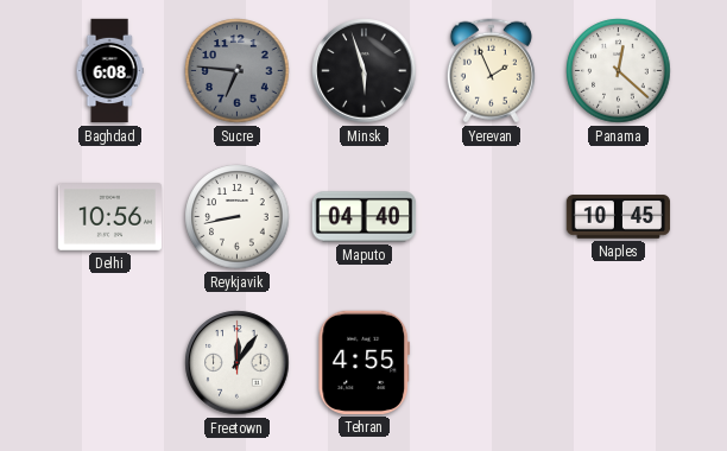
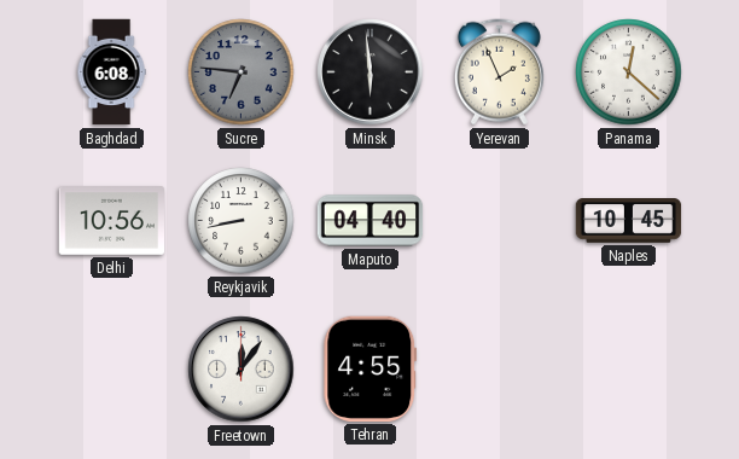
Minsk: 5:57 -> 5:59
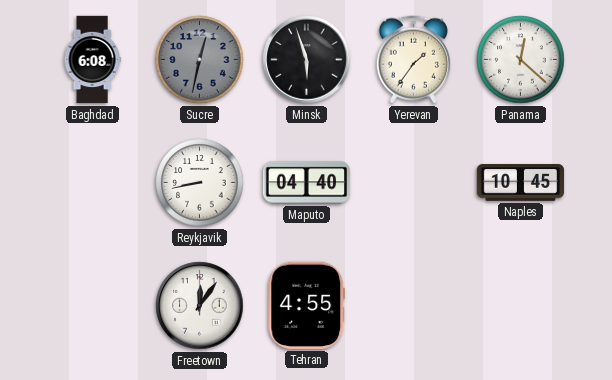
Sucre: 6:46 -> 12:32
Minsk: 5:59 -> 5:57
Yerevan: 1:56 -> 1:36
Delhi: 10:56 -> none
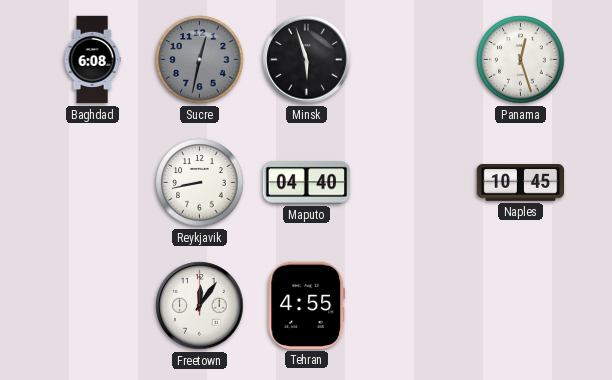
Yerevan: 1:36 -> none
Panama: 12:22 -> 12:27
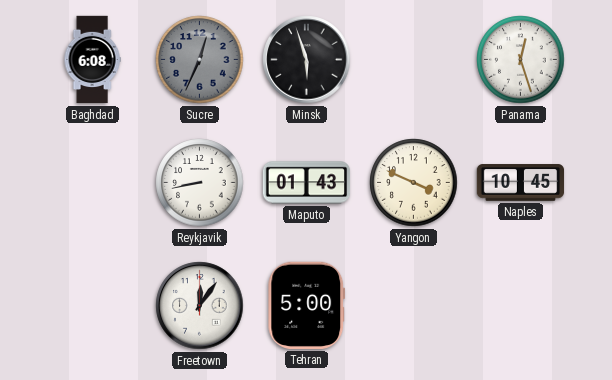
Sucre: 12:32 -> 12:34
Maputo: 04:40 -> 01:43
Yangon: none -> 3:49
Tehran: 4:55 -> 5:00
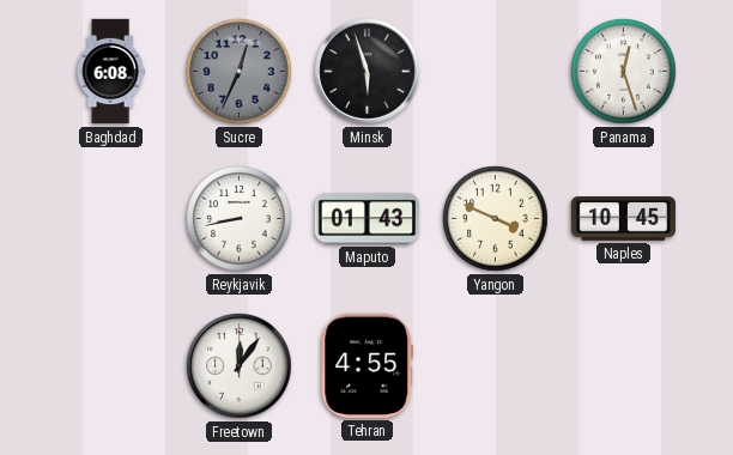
Tehran: 5:00 -> 4:55
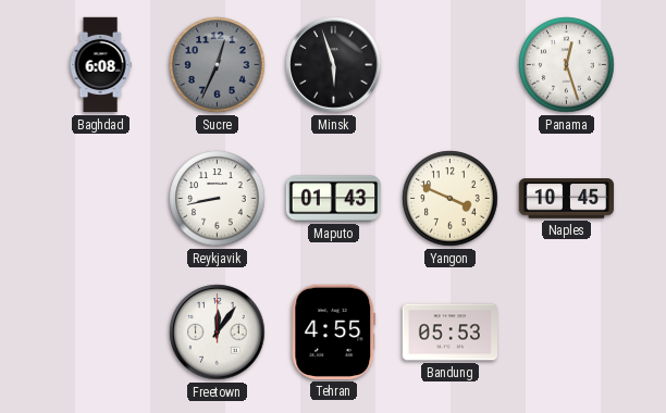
Bandung: none -> 05:53
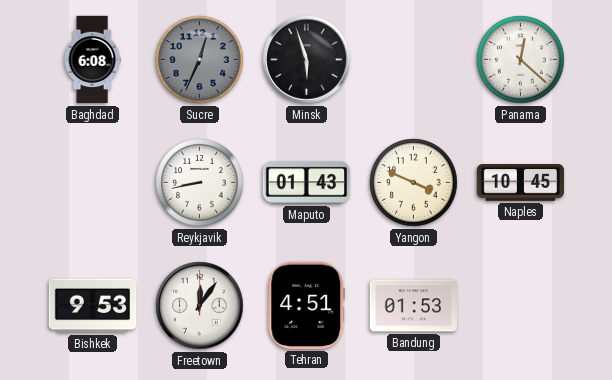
Panama: 12:27 -> 12:22
Bishkek: none -> 9:53
Tehran: 4:55 -> 4:51
Bandung: 05:53 -> 01:53
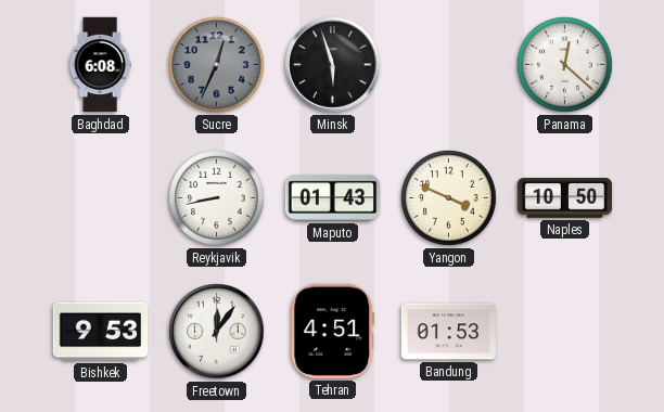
Naples: 10:45 -> 10:50
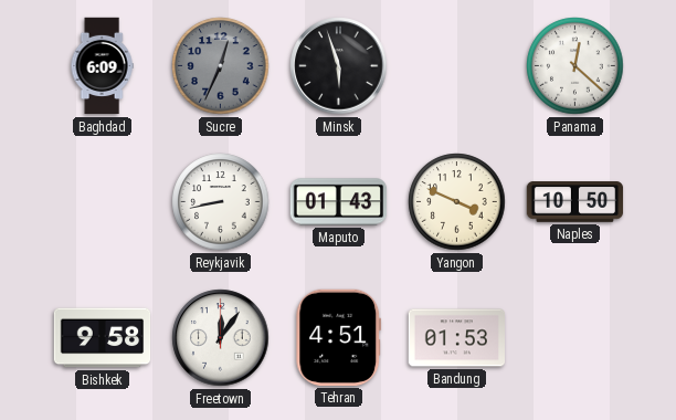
Baghdad: 6:08 -> 6:09
Bishkek: 9:53 -> 9:58
